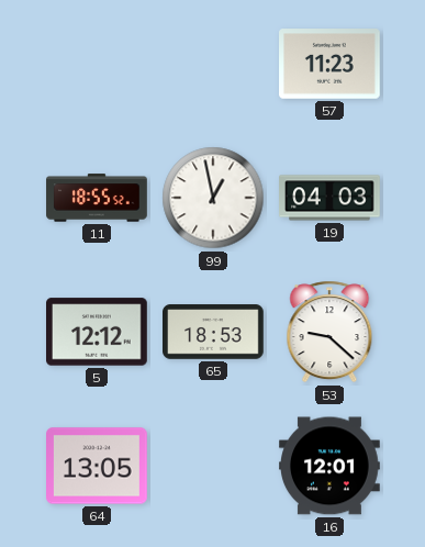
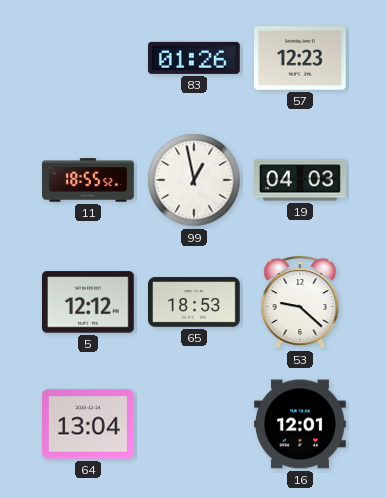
83: none -> 01:26
57: 11:23 -> 12:23
64: 13:05 -> 13:04
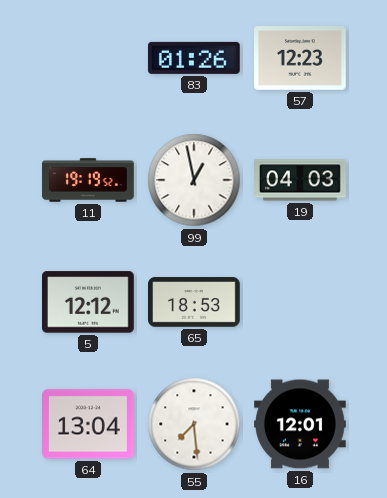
11: 18:55 -> 19:19
53: 9:22 -> none
55: none -> 7:29
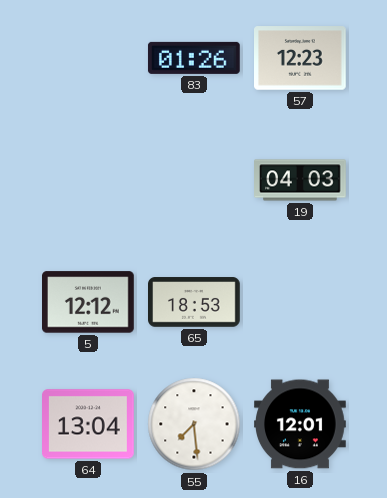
11: 19:19 -> none
99: 12:58 -> none
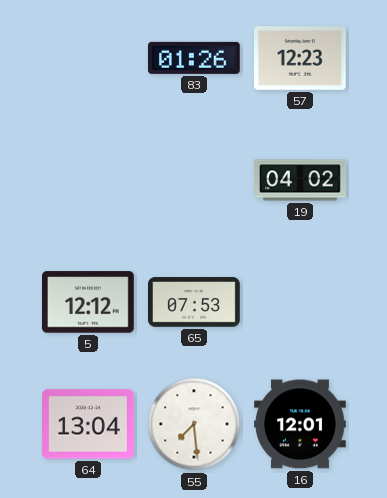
19: 04:03 -> 04:02
65: 18:53 -> 07:53
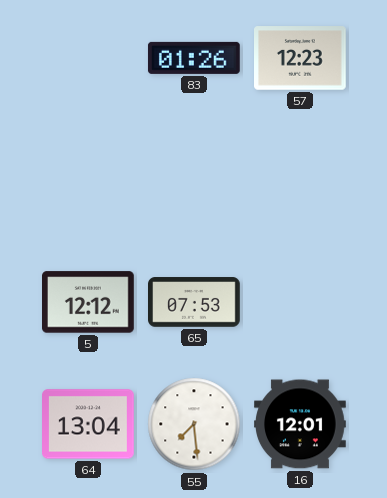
19: 04:02 -> none
